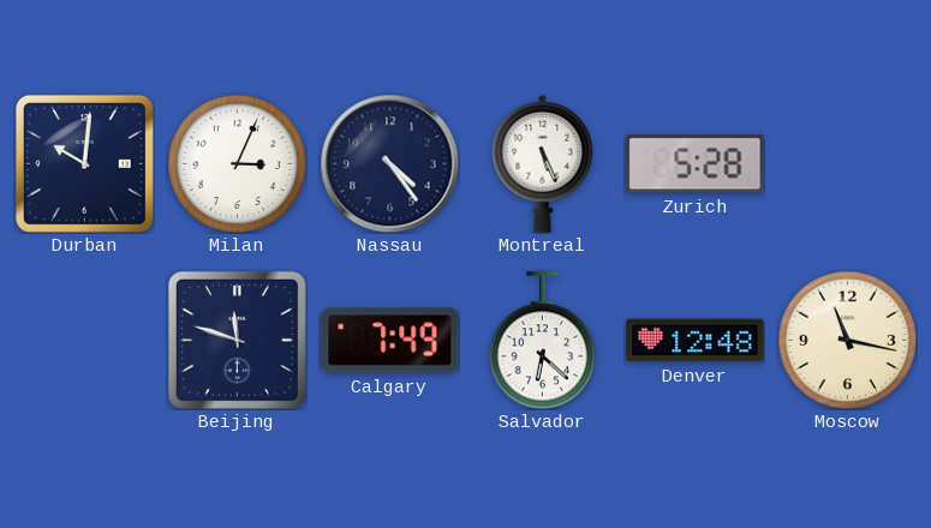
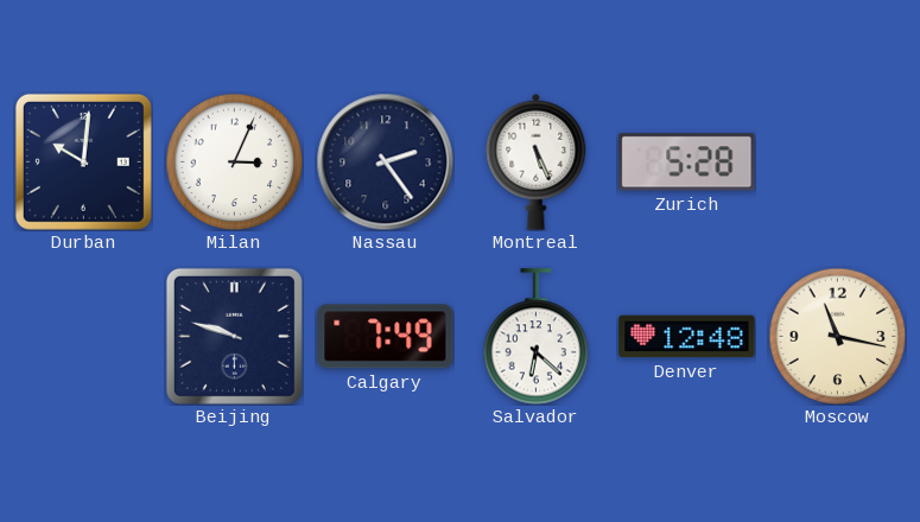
Nassau: 4:24 -> 2:24
Beijing: 11:48 -> 9:48
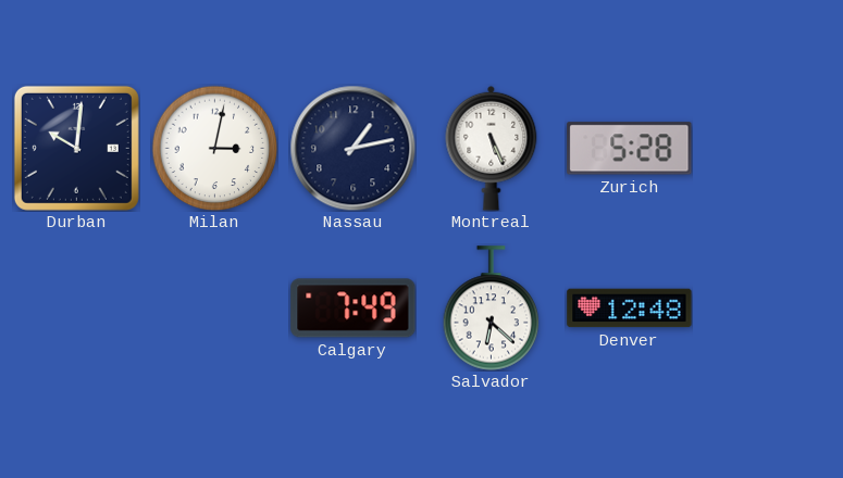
Milan: 3:04 -> 3:02
Nassau: 2:24 -> 1:13
Beijing: 9:48 -> none
Moscow: 11:17 -> none
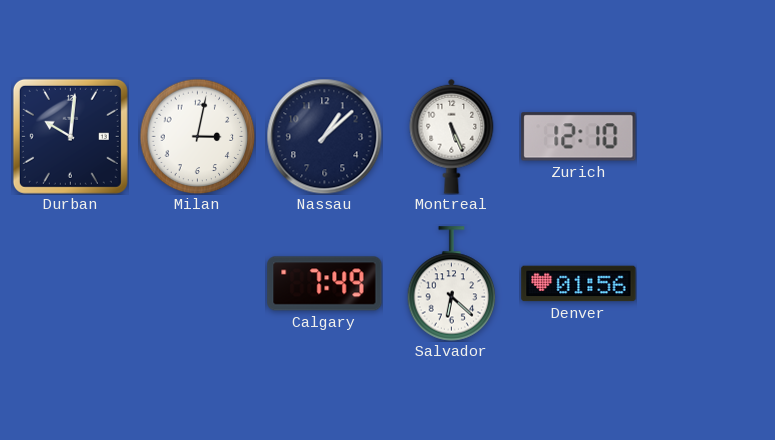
Nassau: 1:13 -> 1:08
Zurich: 5:28 -> 12:10
Denver: 12:48 -> 01:56
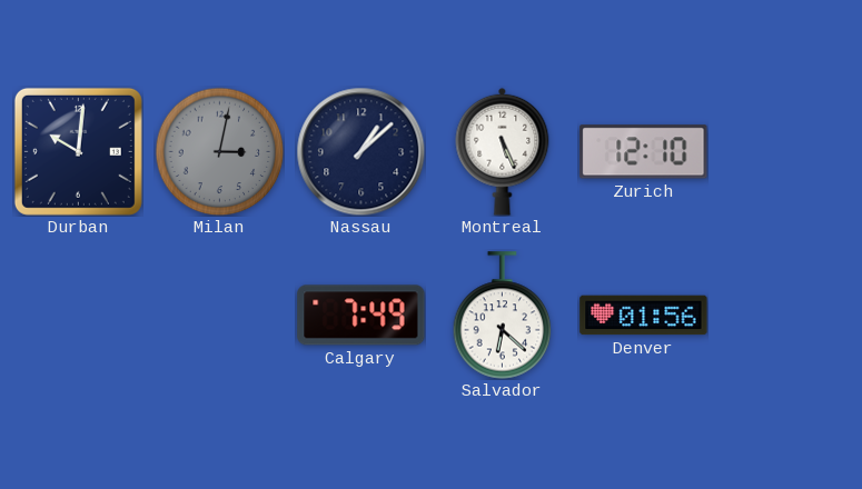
Milan dial: white -> grey
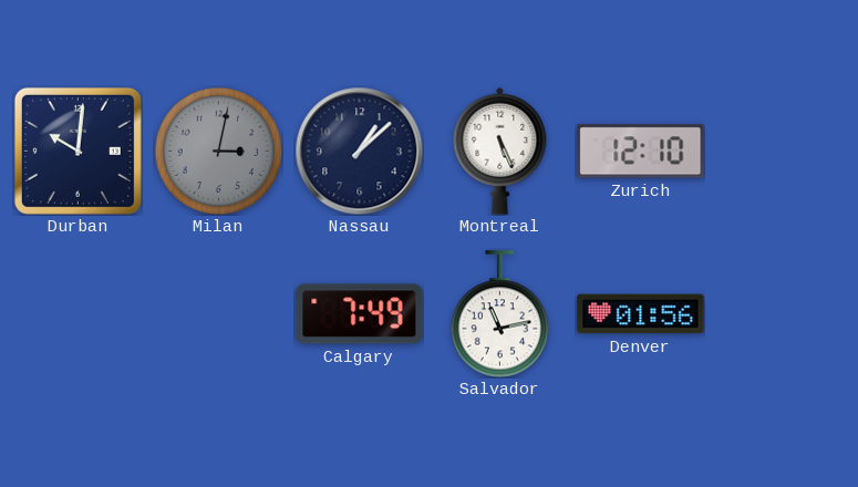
Salvador: 6:22 -> 11:13
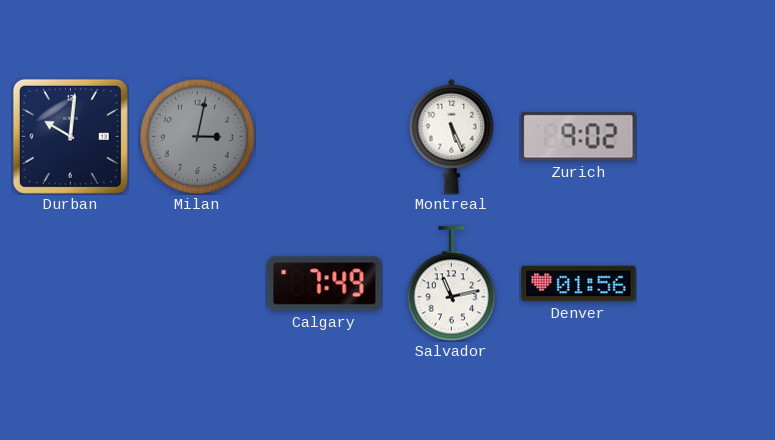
Nassau: 1:08 -> none
Zurich: 12:10 -> 9:02
